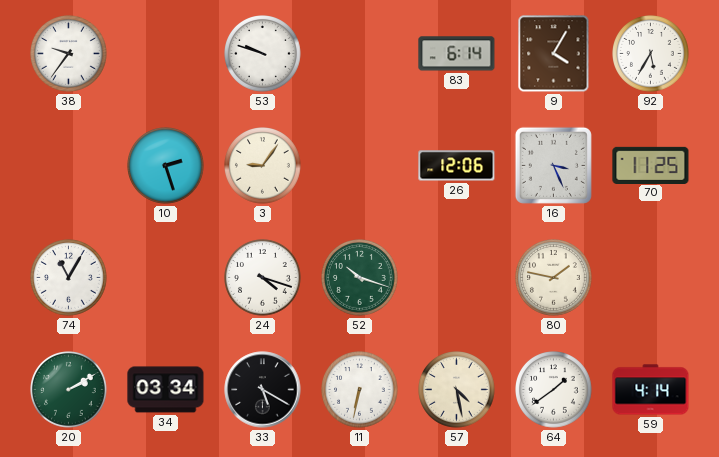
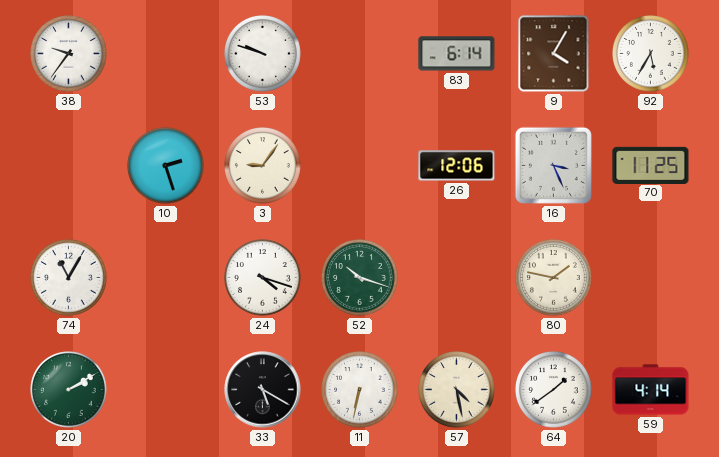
34: 03:34 -> none
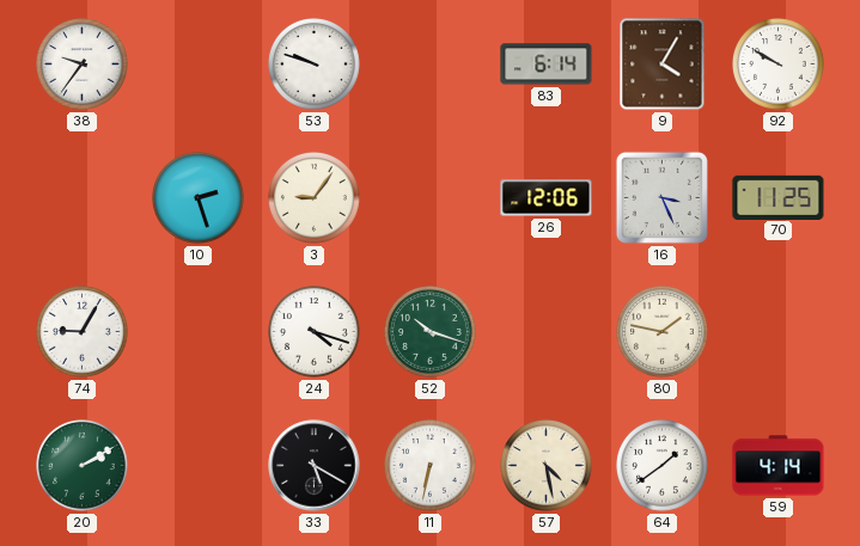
92: 5:35 -> 9:50
74: 11:05 -> 9:05
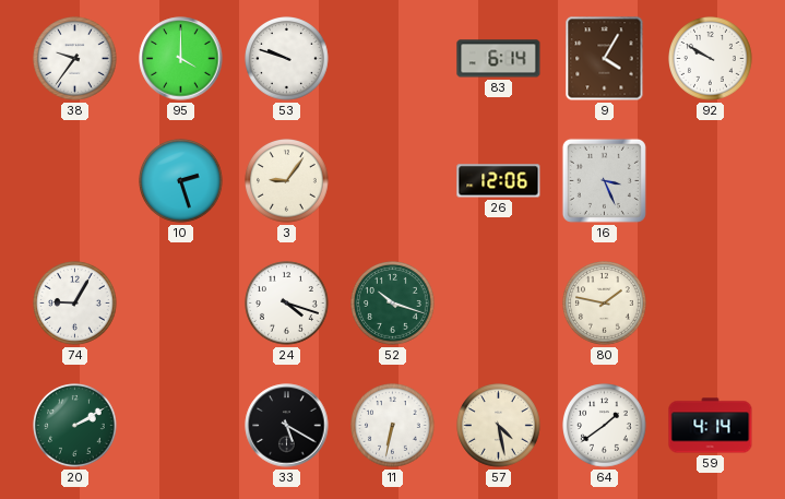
95: none -> 4:00
70: 11:25 -> none
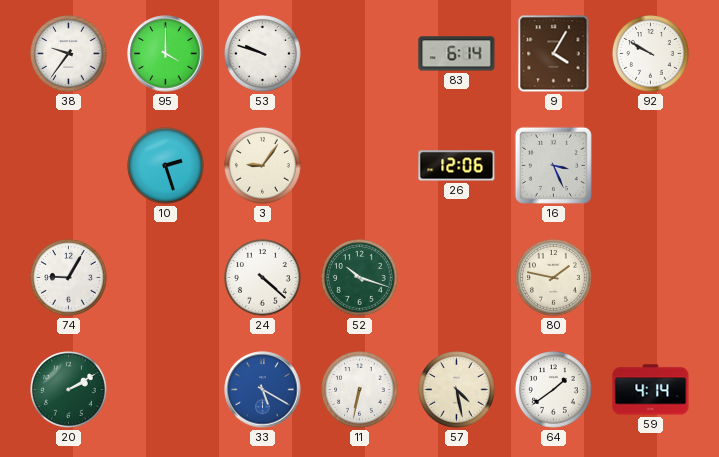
24: 4:18 -> 4:22
33 dial: black -> blue
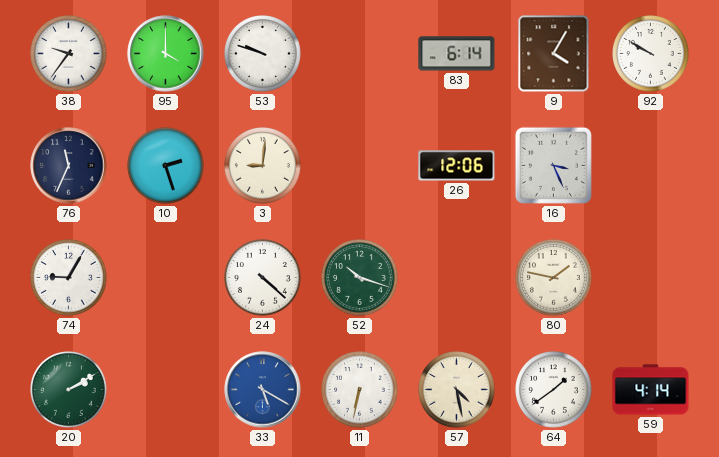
76: none -> 11:34
3: 9:06 -> 9:01
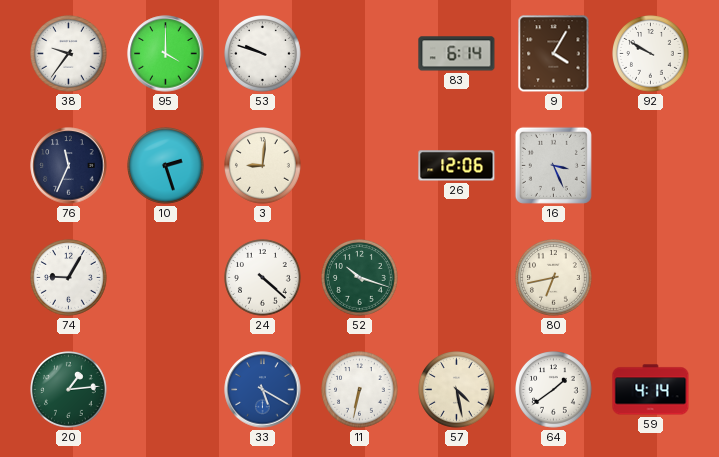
80: 1:47 -> 6:43
20: 2:10 -> 1:14
